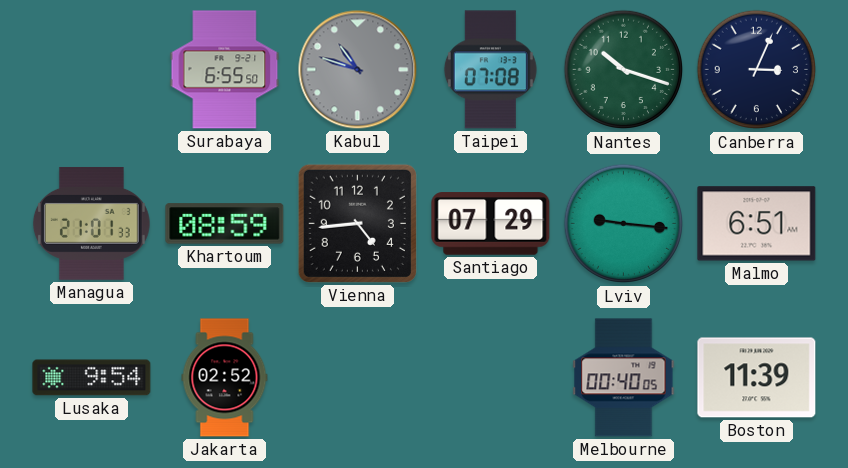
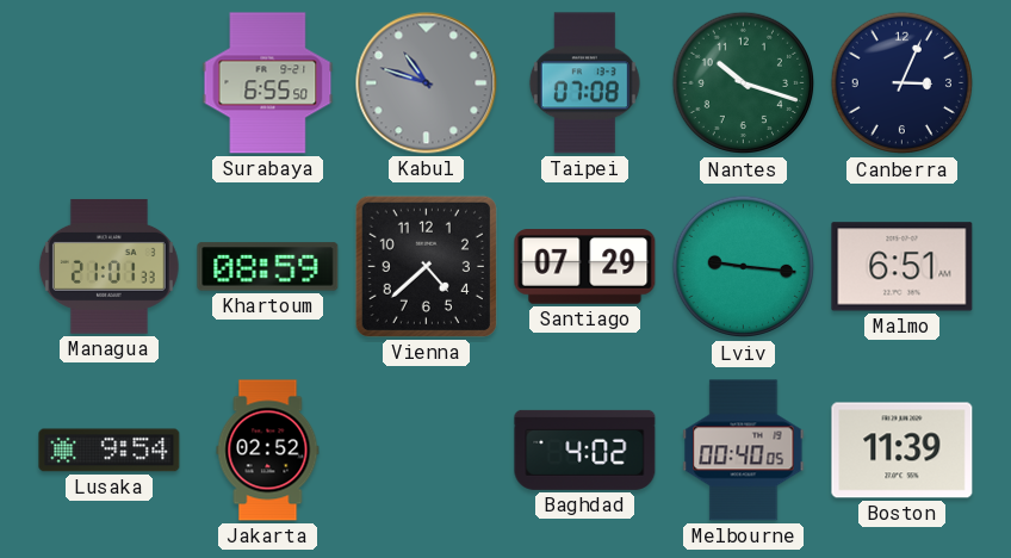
Vienna: 4:44 -> 4:38
Baghdad: none -> 4:02
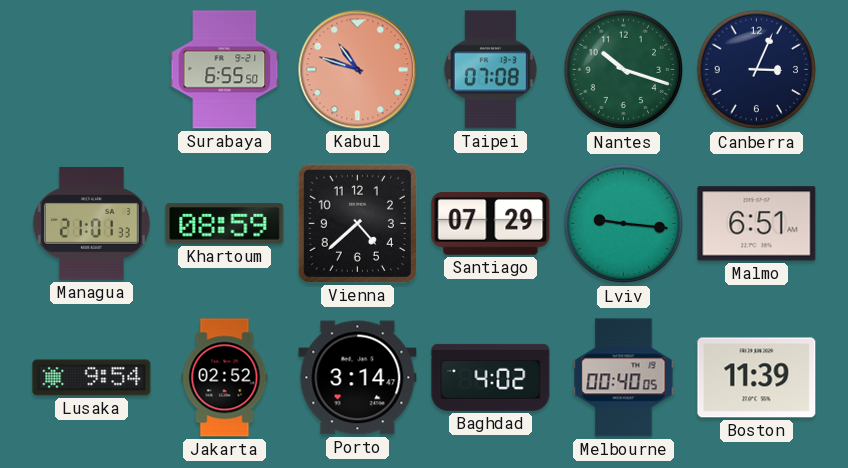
Kabul dial: grey -> salmon
Porto: none -> 3:14
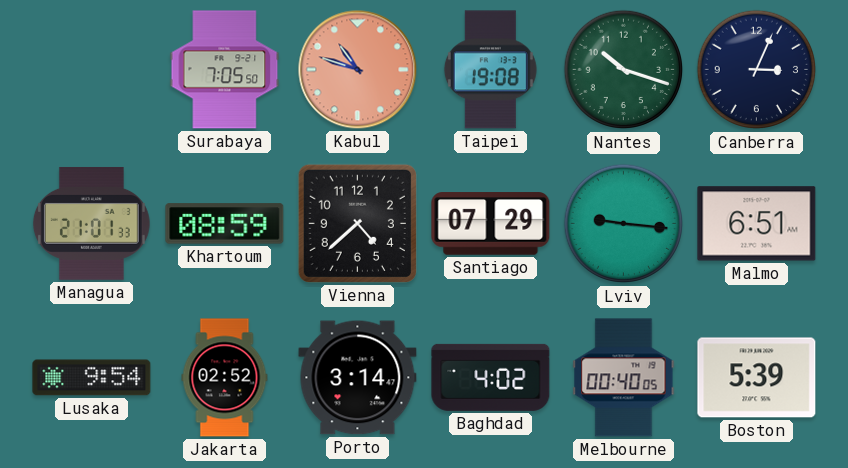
Surabaya: 6:55 -> 7:05
Taipei: 07:08 -> 19:08
Boston: 11:39 -> 5:39
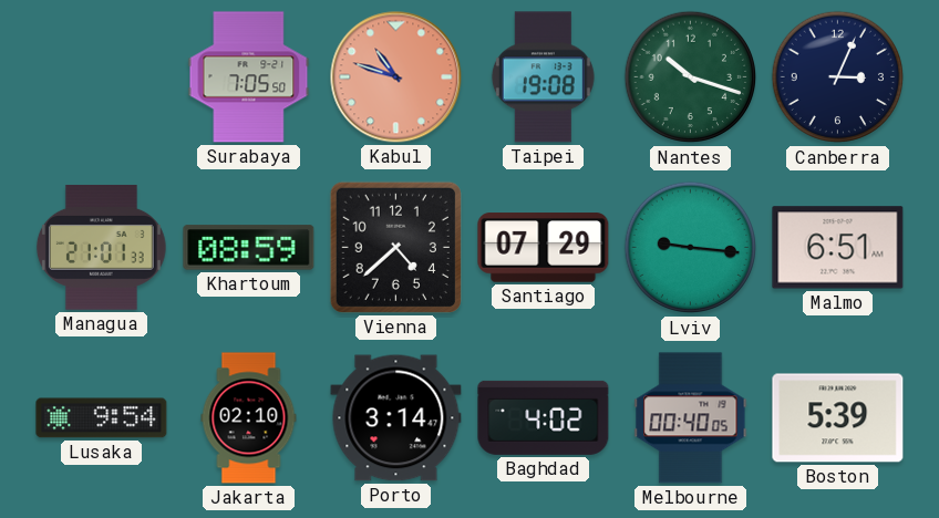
Jakarta: 02:52 -> 02:10
